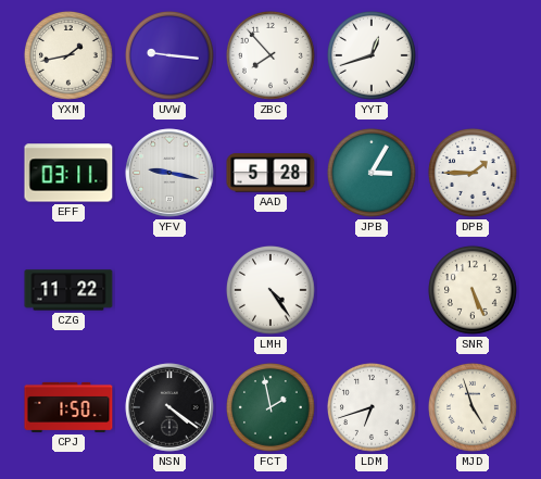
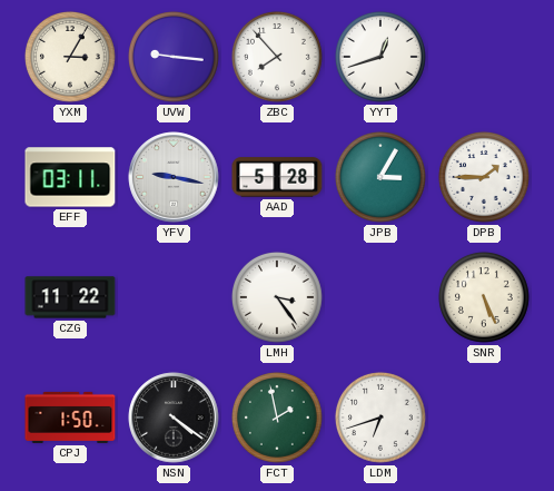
YXM: 1:43 -> 3:05
LMH: 4:24 -> 3:24
MJD: 4:57 -> none
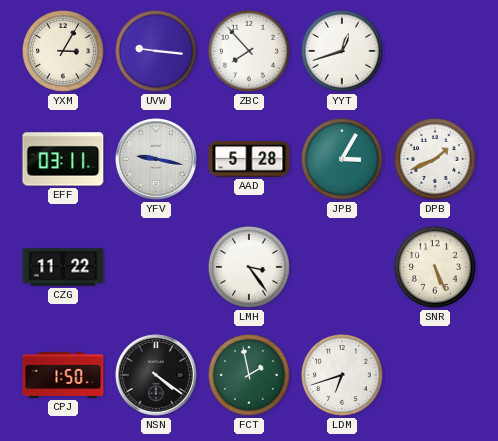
DPB: 1:45 -> 1:41
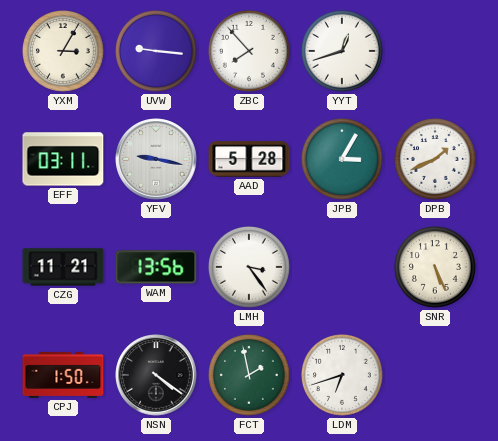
CZG: 11:22 -> 11:21
WAM: none -> 13:56
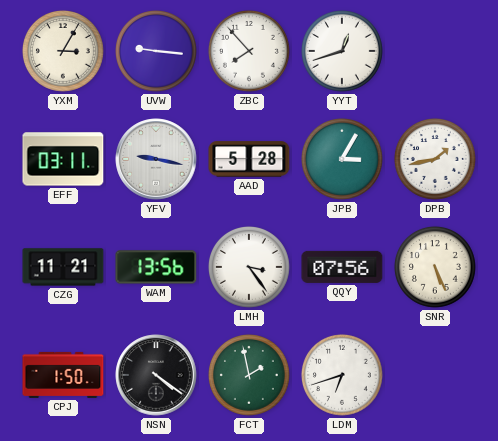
DPB: 1:41 -> 1:43
QQY: none -> 07:56
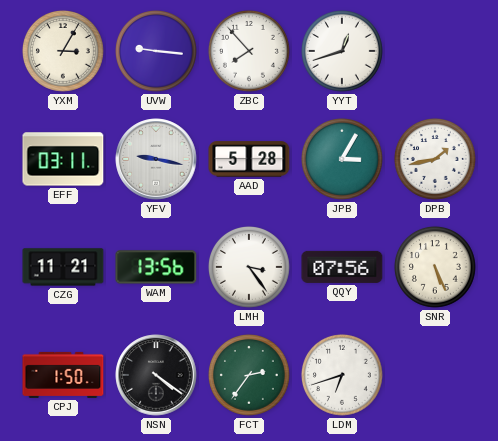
FCT: 1:58 -> 2:36
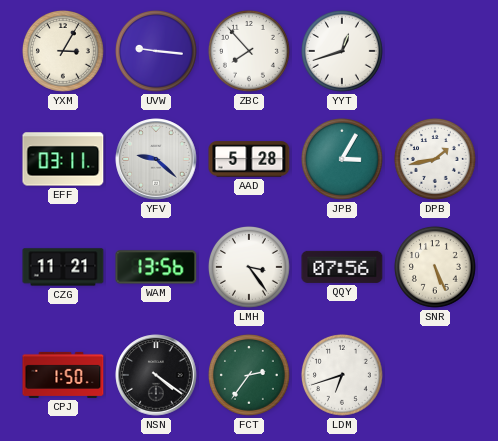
YFV: 9:17 -> 9:22
